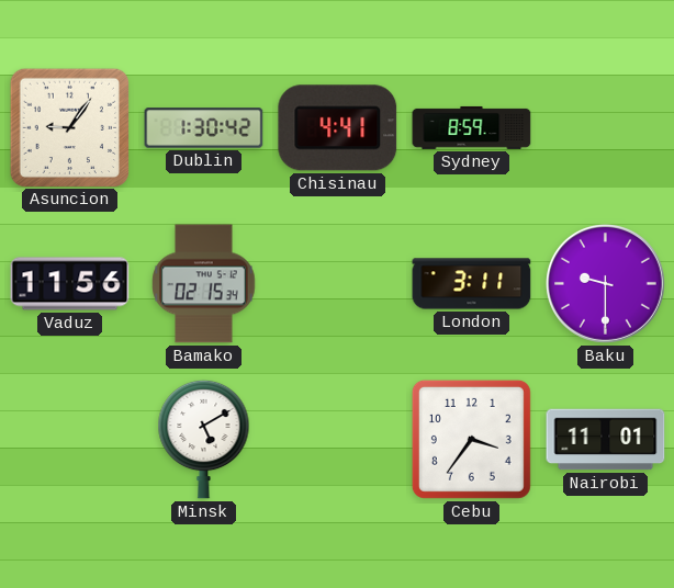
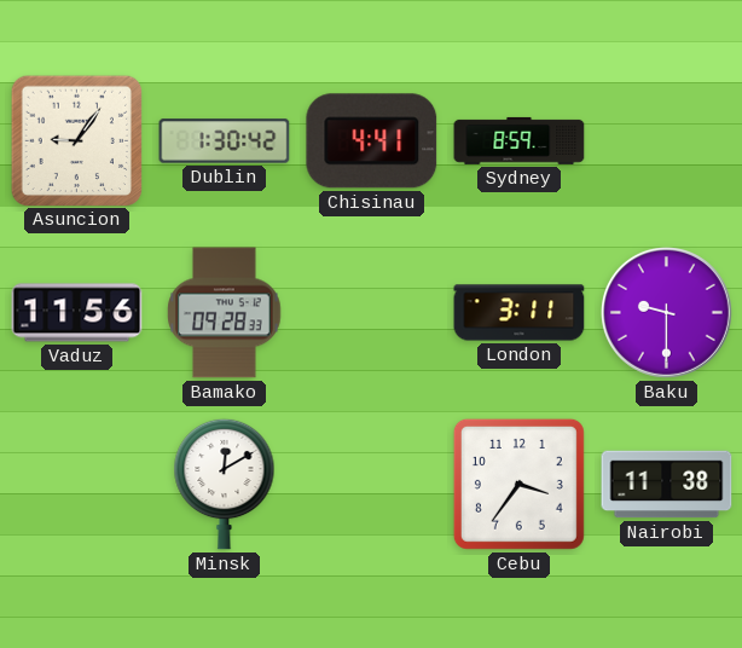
Bamako: 02:15 -> 09:28
Minsk: 5:10 -> 12:10
Nairobi: 11:01 -> 11:38
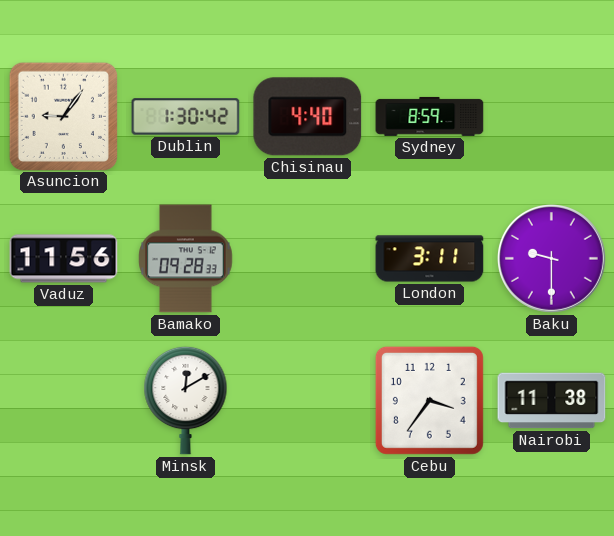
Chisinau: 4:41 -> 4:40
